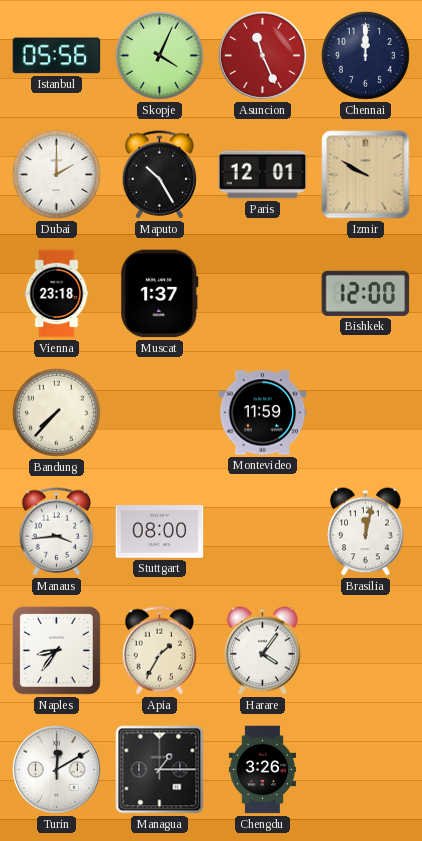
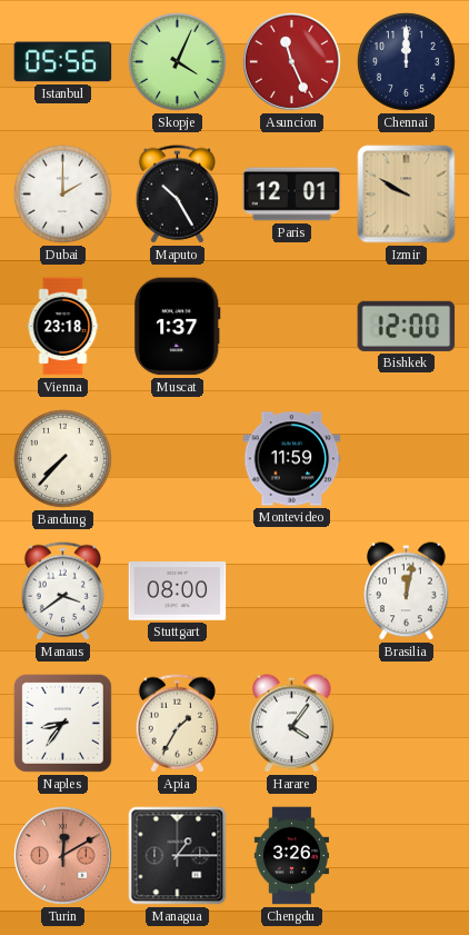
Manaus: 3:44 -> 3:39
Turin dial: white -> salmon
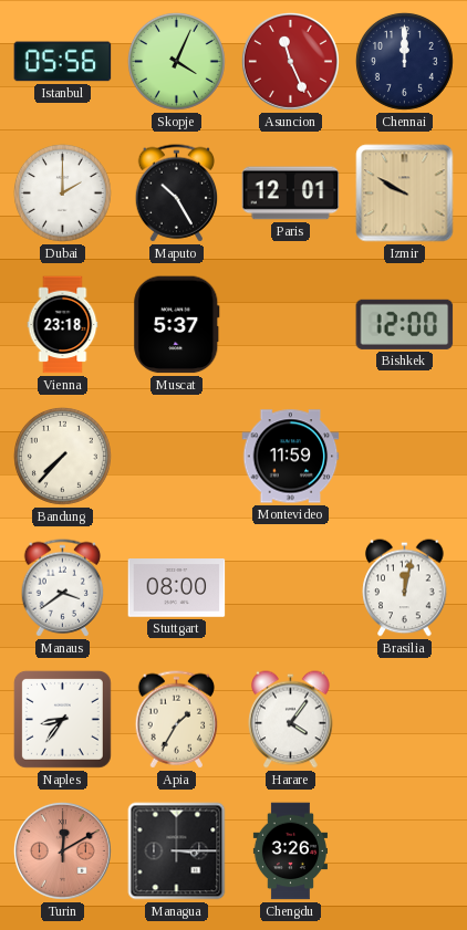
Muscat: 1:37 -> 5:37
Managua: 1:15 -> 3:15
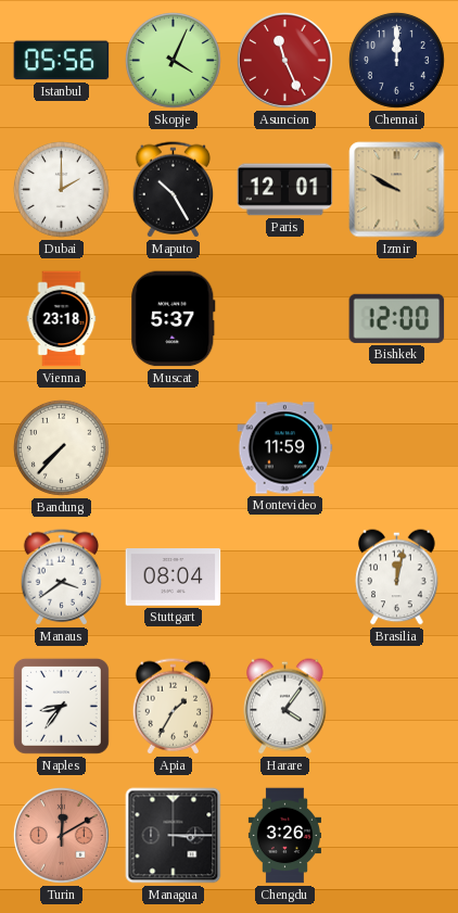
Stuttgart: 08:00 -> 08:04
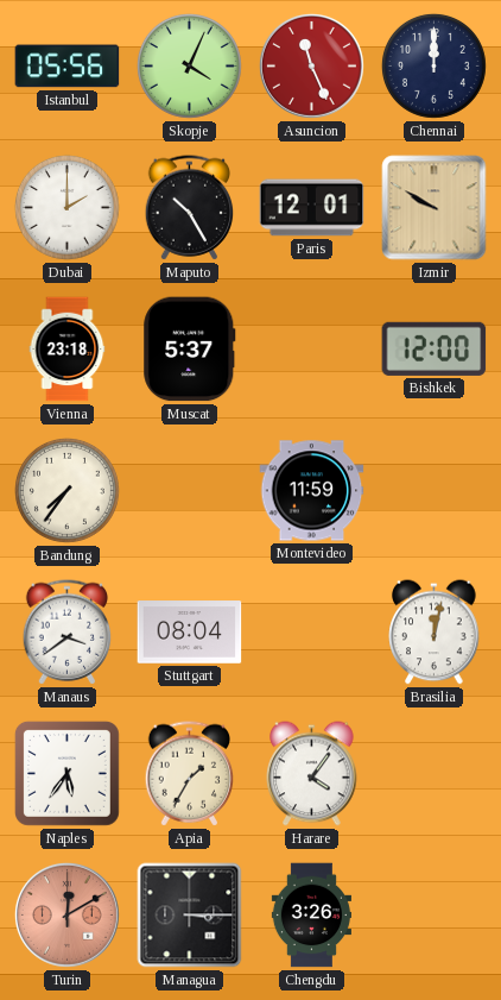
Bandung: 7:37 -> 7:36
Naples: 8:36 -> 5:36
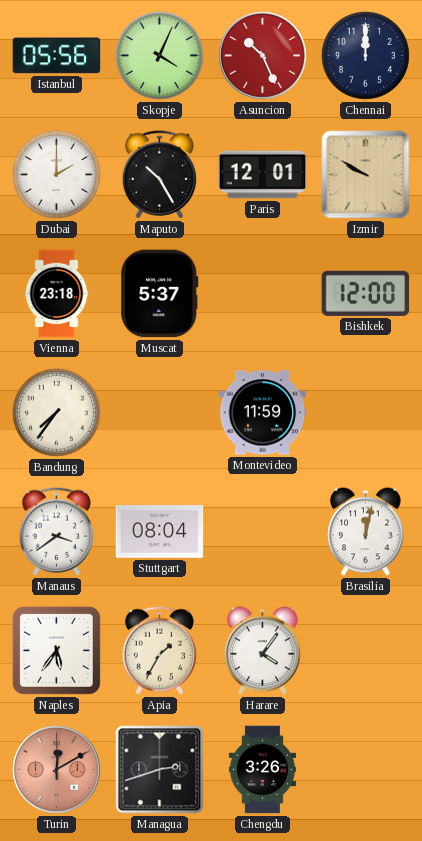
Asuncion: 11:26 -> 10:26
Managua: 3:15 -> 2:42
